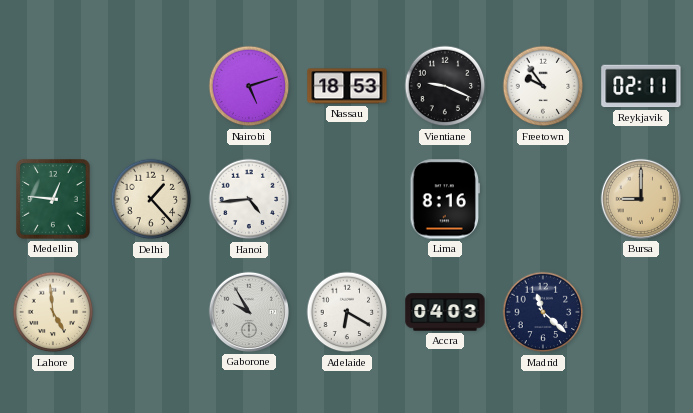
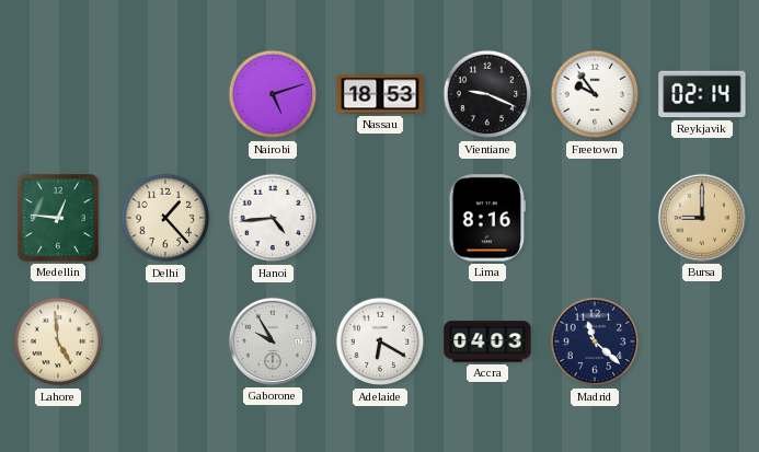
Reykjavik: 02:11 -> 02:14
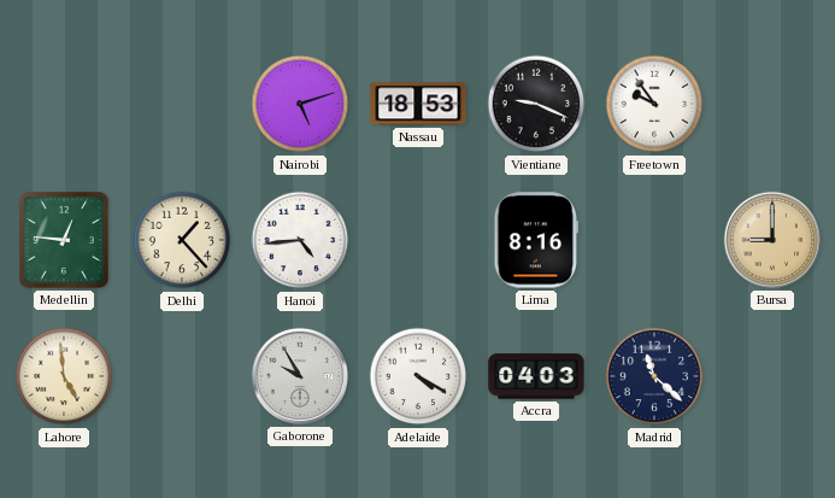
Reykjavik: 02:14 -> none
Adelaide: 6:20 -> 4:20
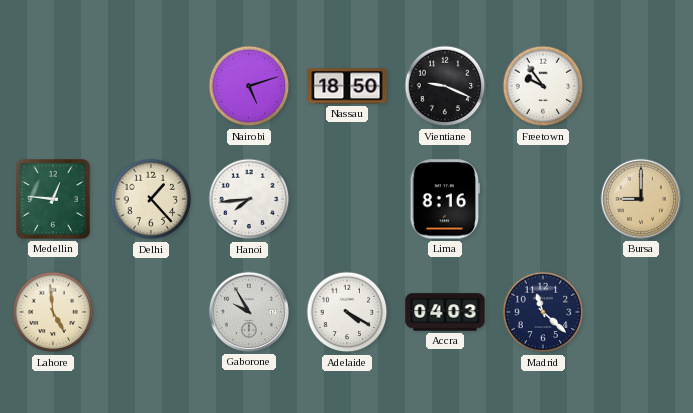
Nassau: 18:53 -> 18:50
Hanoi: 4:44 -> 7:44
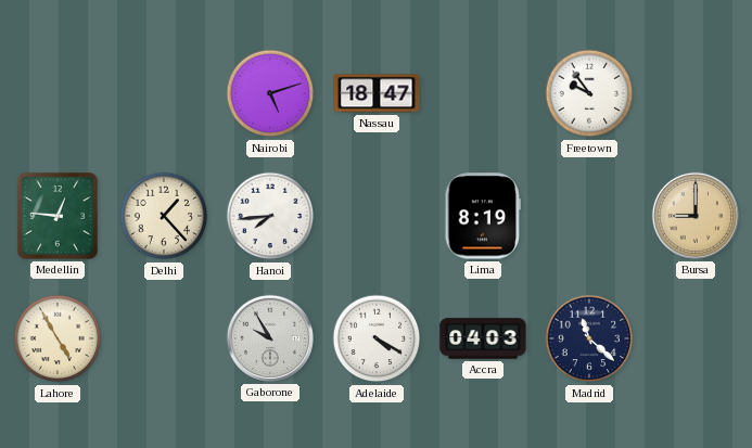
Nassau: 18:50 -> 18:47
Vientiane: 9:19 -> none
Lima: 8:16 -> 8:19
Lahore: 4:59 -> 4:55
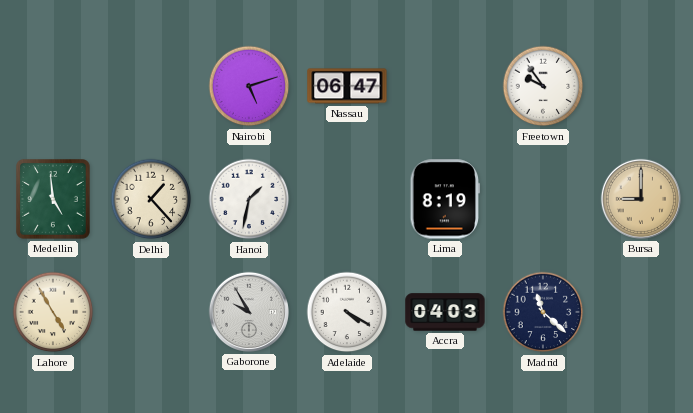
Nassau: 18:47 -> 06:47
Medellin: 12:46 -> 4:59
Hanoi: 7:44 -> 1:32
